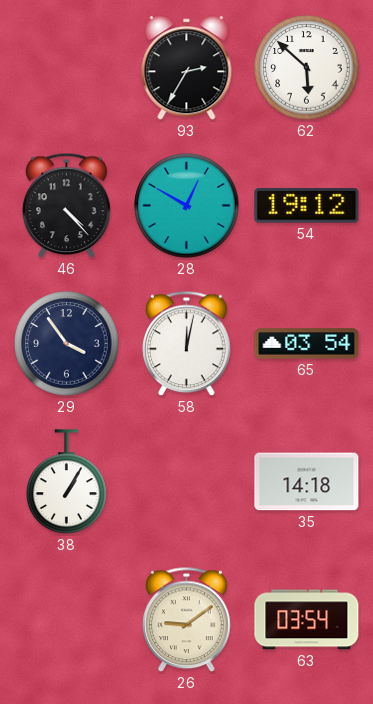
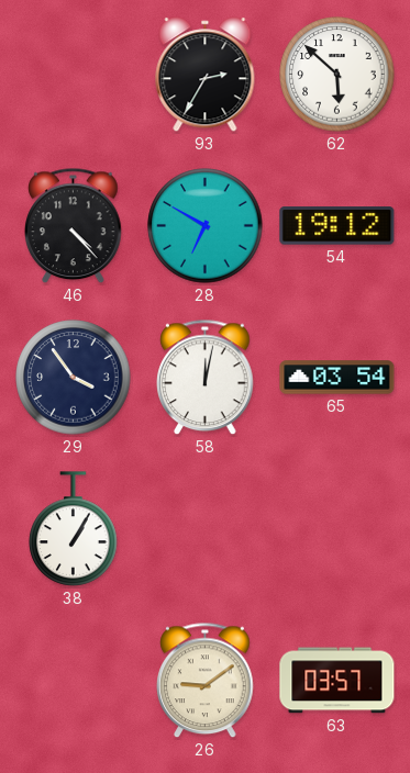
28: 12:50 -> 6:50
35: 14:18 -> none
63: 03:54 -> 03:57
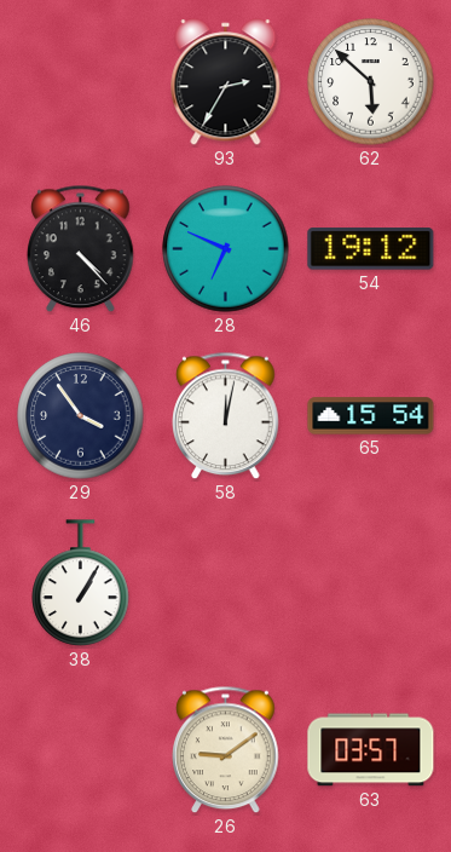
28: 6:50 -> 6:49
65: 03:54 -> 15:54
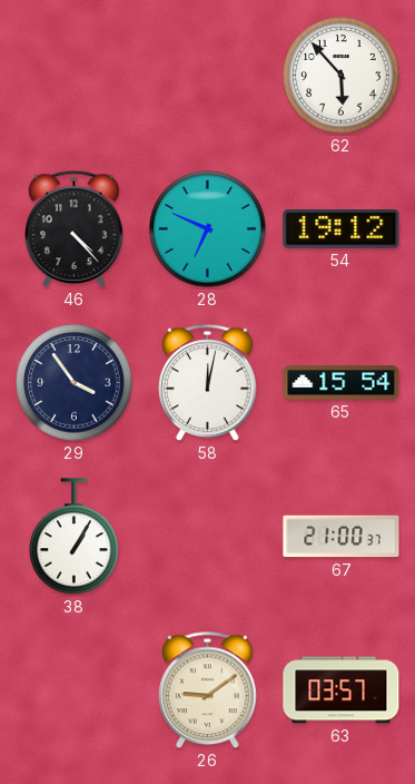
93: 2:35 -> none
62: 5:52 -> 5:53
67: none -> 21:00
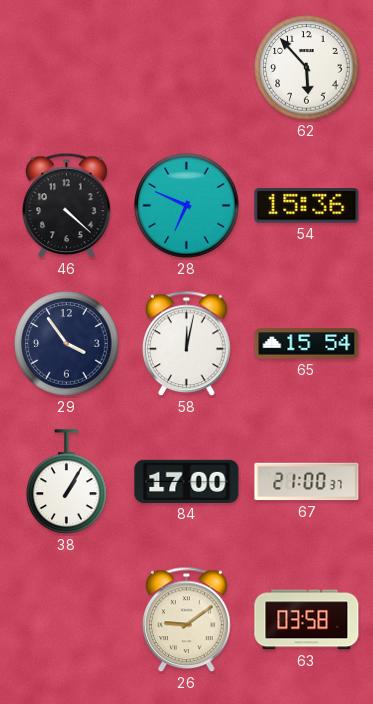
46: 4:23 -> 4:22
54: 19:12 -> 15:36
84: none -> 17:00
63: 03:57 -> 03:58
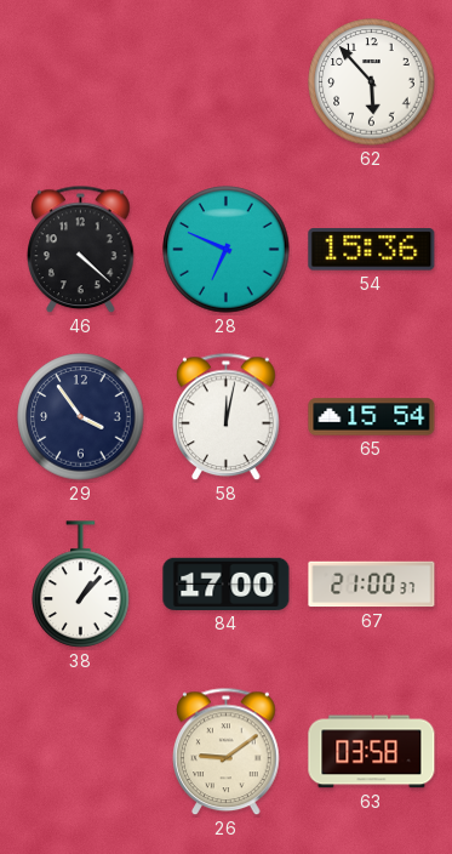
38: 1:05 -> 1:07
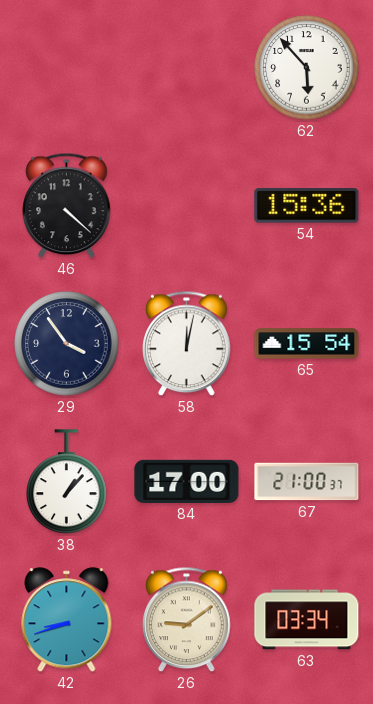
28: 6:49 -> none
42: none -> 8:42
63: 03:58 -> 03:34
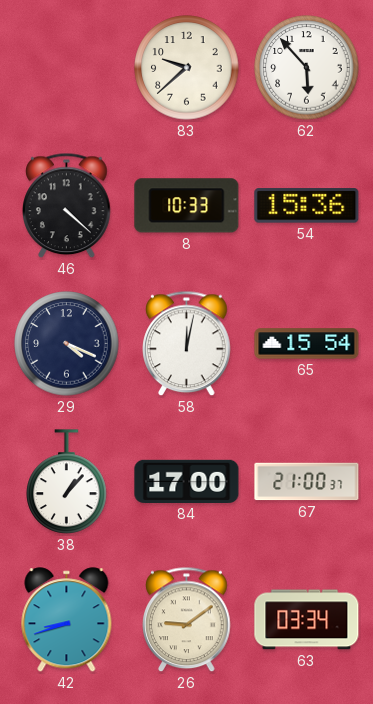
83: none -> 9:38
8: none -> 10:33
29: 3:54 -> 4:19
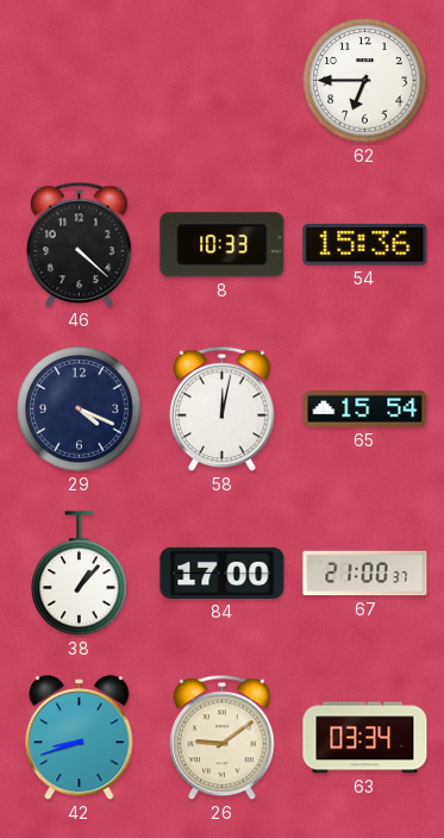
83: 9:38 -> none
62: 5:53 -> 6:45
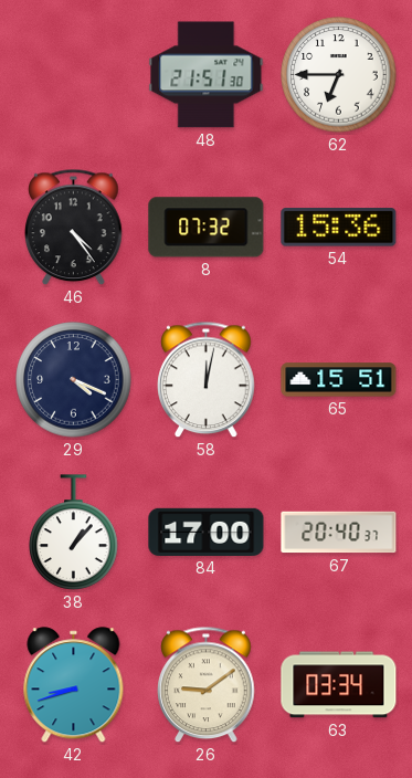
48: none -> 21:51
46: 4:22 -> 4:24
8: 10:33 -> 07:32
65: 15:54 -> 15:51
67: 21:00 -> 20:40
